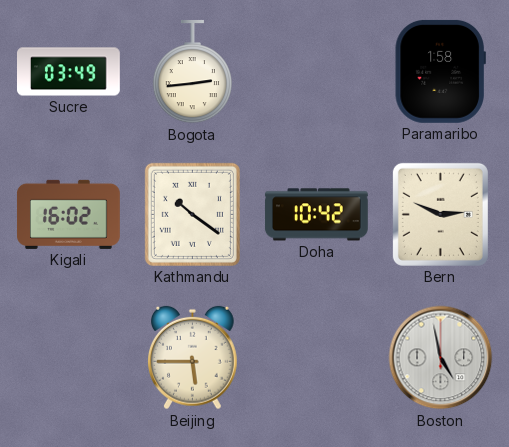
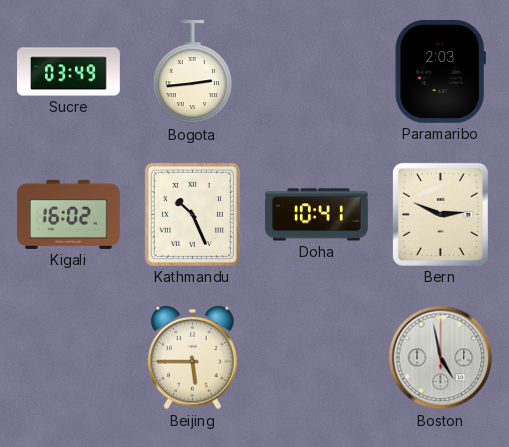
Paramaribo: 1:58 -> 2:03
Kathmandu: 10:21 -> 10:26
Doha: 10:42 -> 10:41
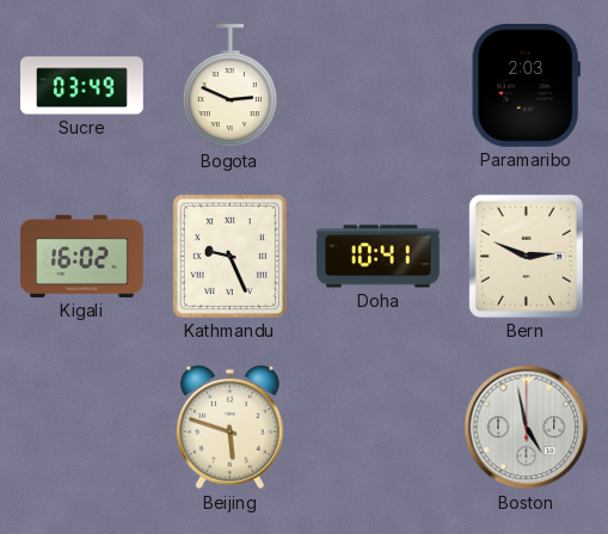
Bogota: 2:44 -> 2:49
Kathmandu: 10:26 -> 9:26
Beijing: 5:45 -> 5:48
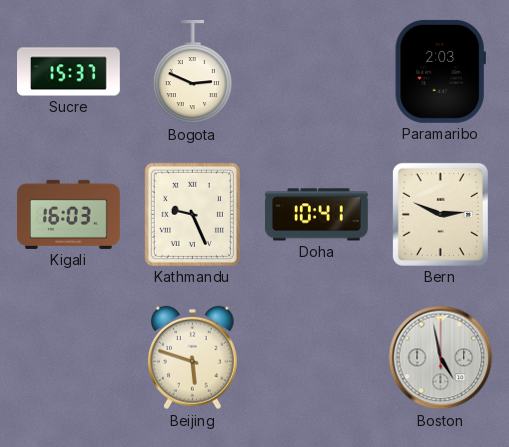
Sucre: 03:49 -> 15:37
Kigali: 16:02 -> 16:03
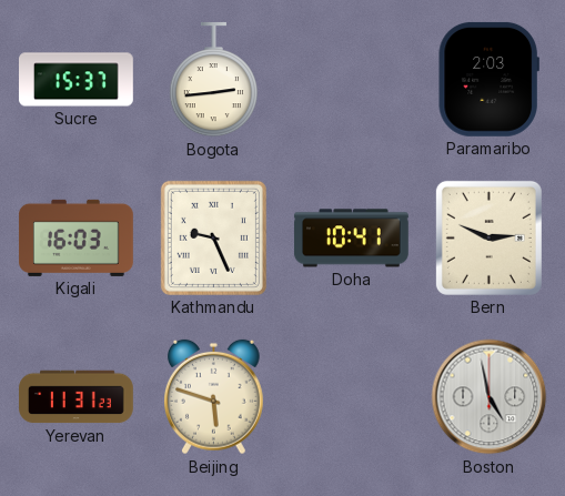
Bogota: 2:49 -> 2:44
Yerevan: none -> 11:31
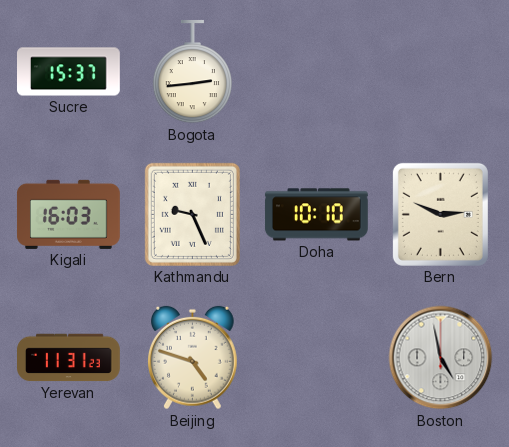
Paramaribo: 2:03 -> none
Doha: 10:41 -> 10:10
Beijing: 5:48 -> 4:48
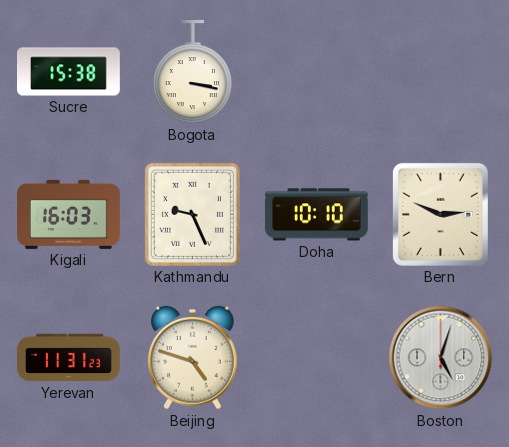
Sucre: 15:37 -> 15:38
Bogota: 2:44 -> 3:17
Boston: 4:58 -> 5:03
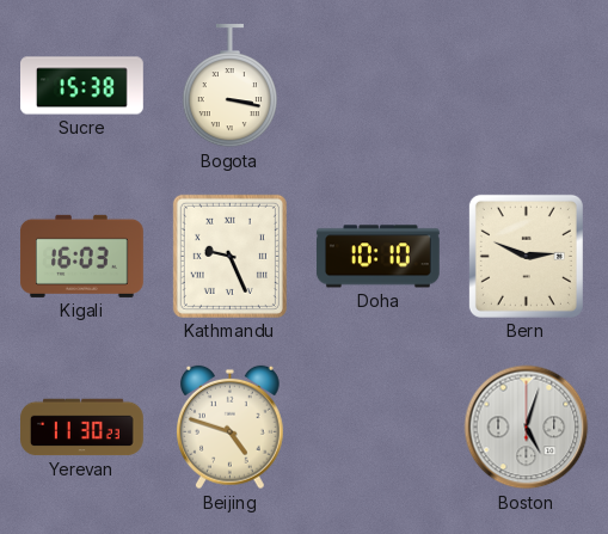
Yerevan: 11:31 -> 11:30
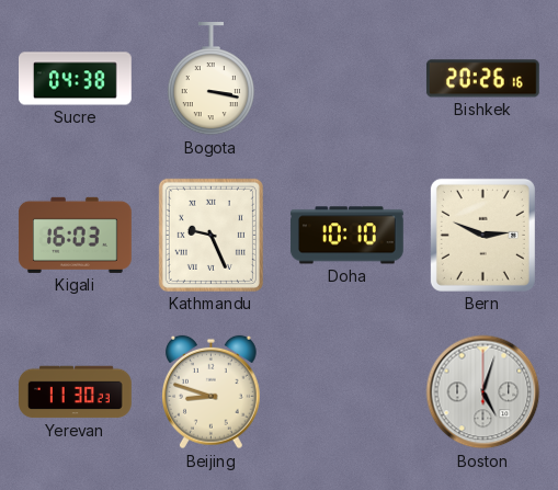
Sucre: 15:38 -> 04:38
Bishkek: none -> 20:26
Beijing: 4:48 -> 8:48
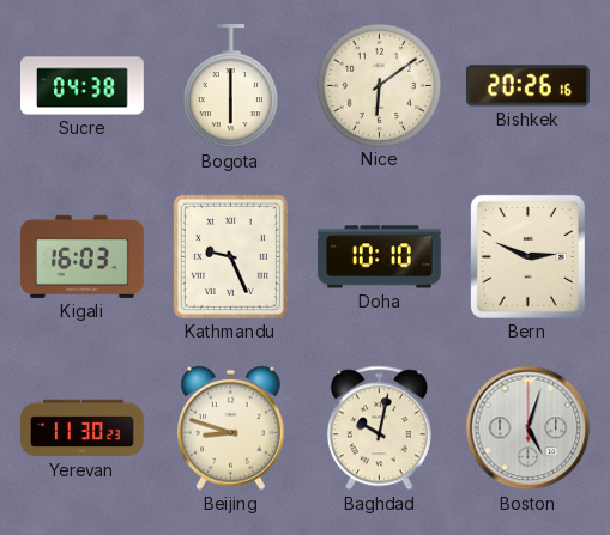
Bogota: 3:17 -> 6:00
Nice: none -> 6:09
Baghdad: none -> 10:02
